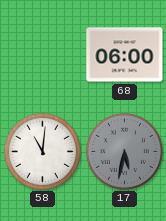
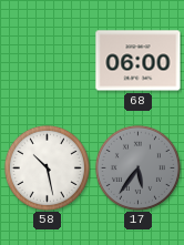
58: 11:01 -> 10:28
17: 5:32 -> 5:36
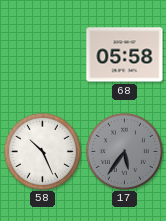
68: 06:00 -> 05:58
58: 10:28 -> 10:26
